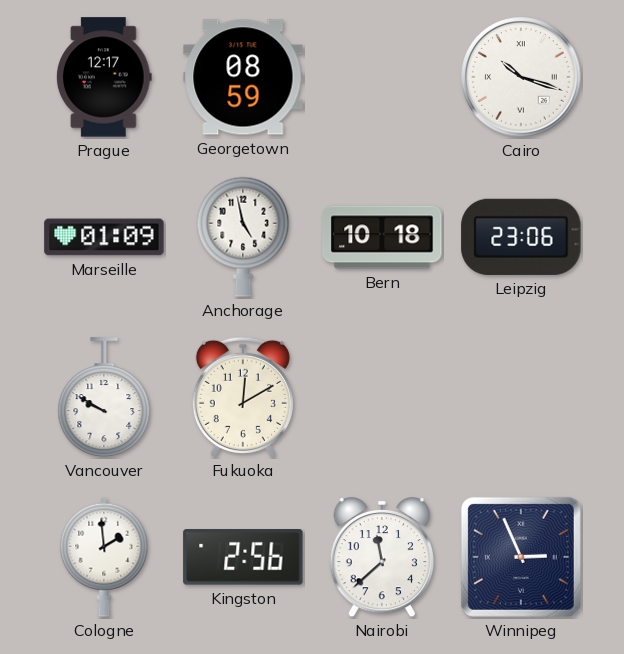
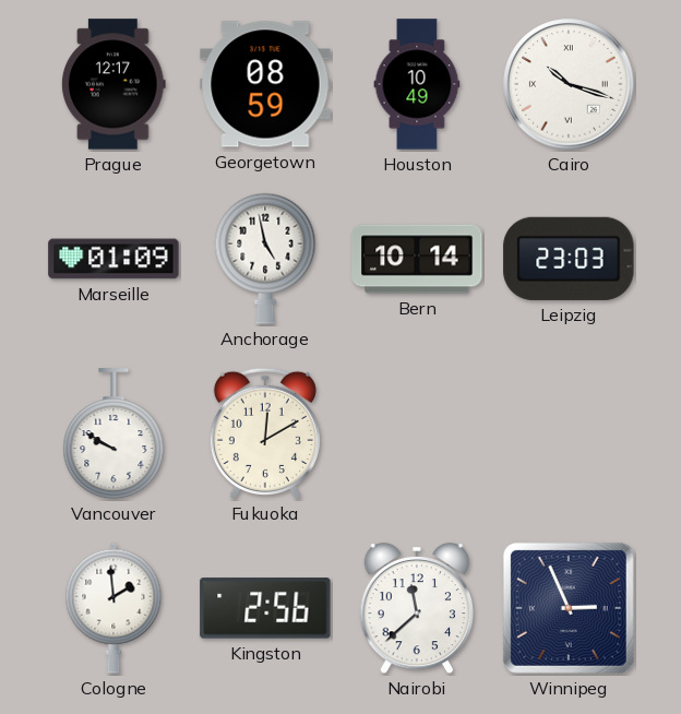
Houston: none -> 10:49
Bern: 10:18 -> 10:14
Leipzig: 23:06 -> 23:03
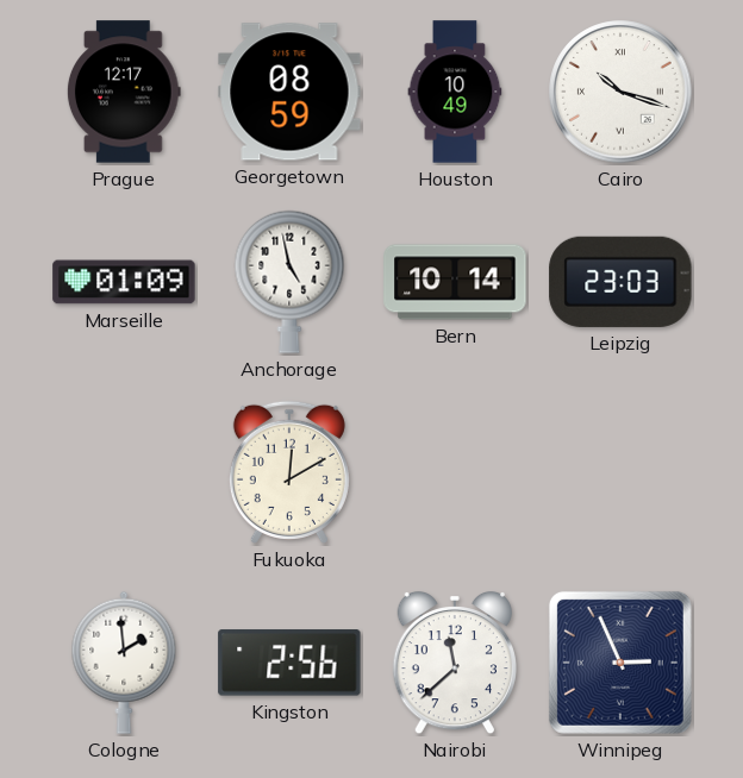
Vancouver: 9:50 -> none
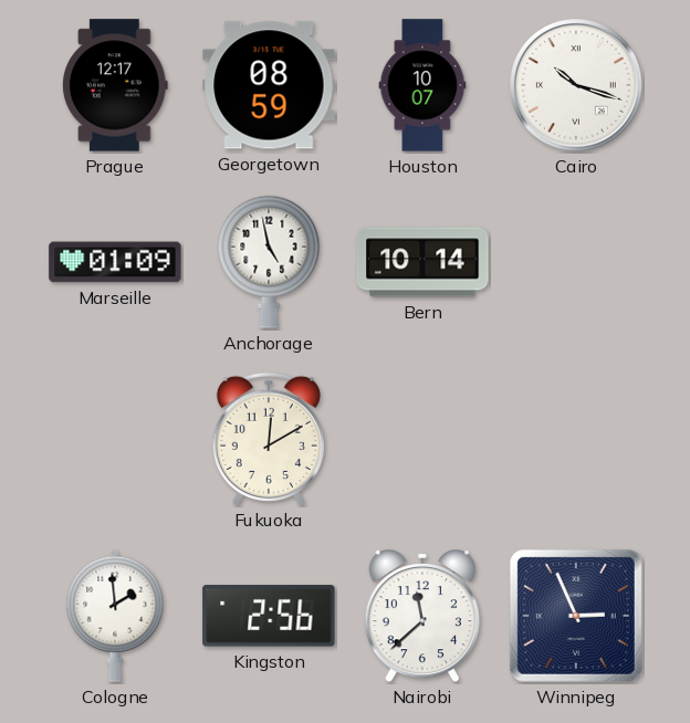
Houston: 10:49 -> 10:07
Leipzig: 23:03 -> none
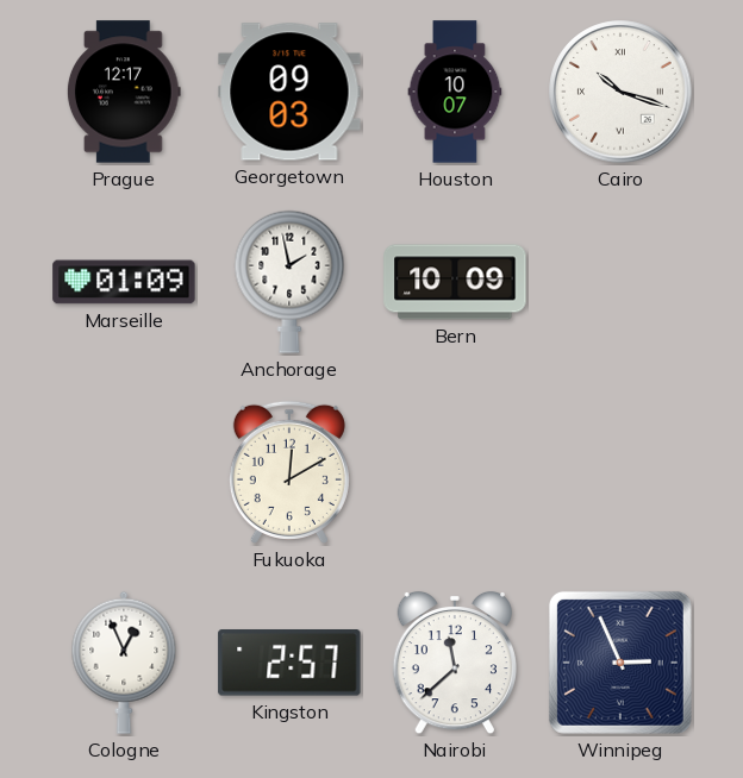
Georgetown: 08:59 -> 09:03
Anchorage: 4:58 -> 1:58
Bern: 10:14 -> 10:09
Cologne: 1:59 -> 12:56
Kingston: 2:56 -> 2:57
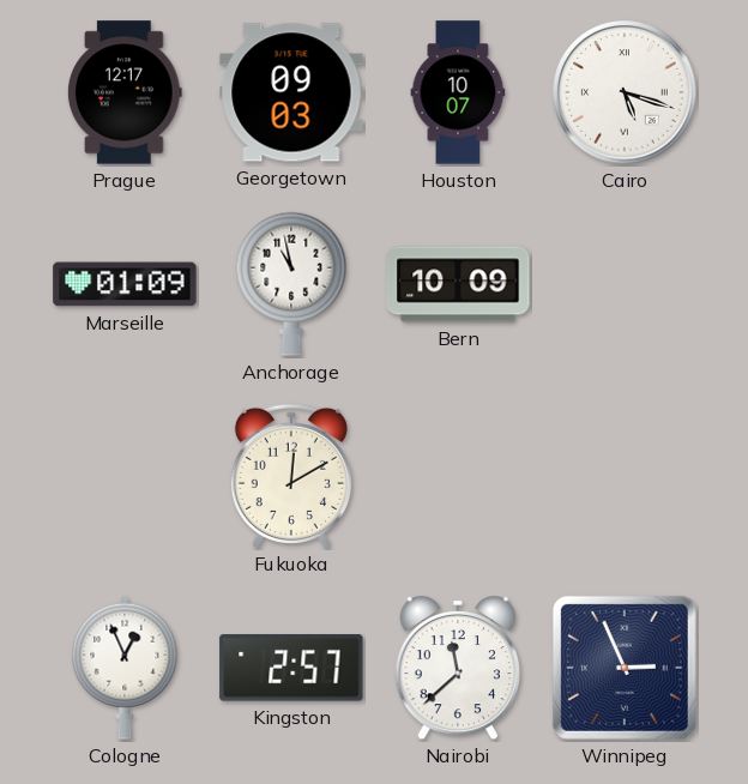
Cairo: 10:18 -> 5:18
Anchorage: 1:58 -> 10:58
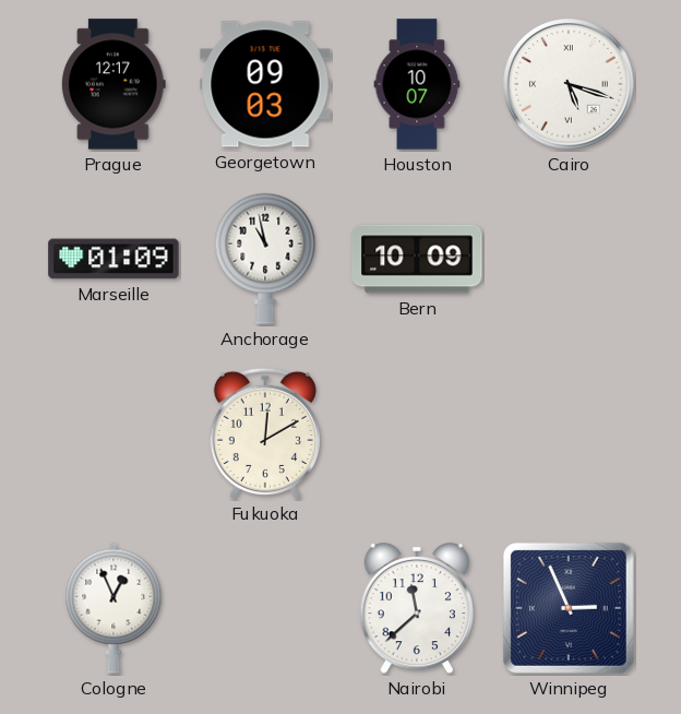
Kingston: 2:57 -> none
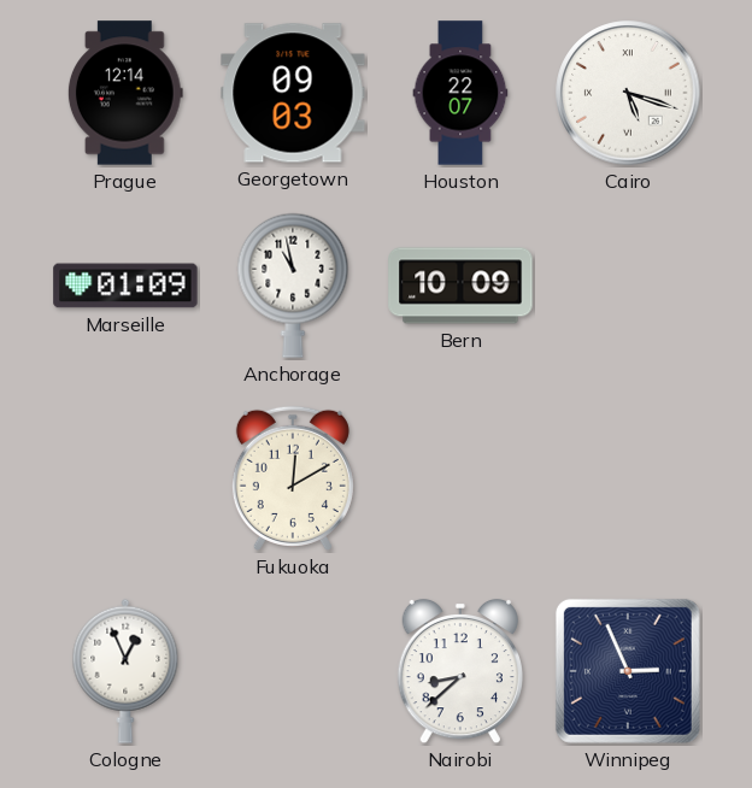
Prague: 12:17 -> 12:14
Houston: 10:07 -> 22:07
Nairobi: 11:38 -> 8:38
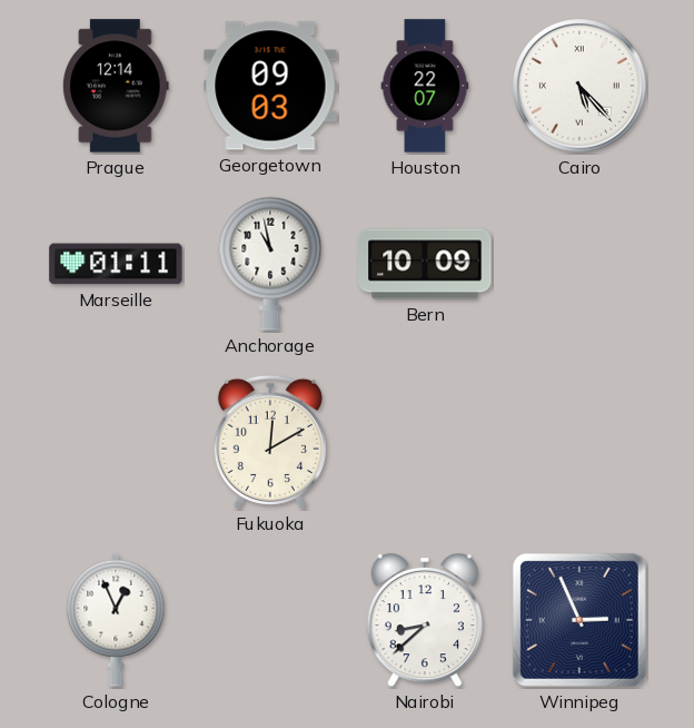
Cairo: 5:18 -> 5:23
Marseille: 01:09 -> 01:11
